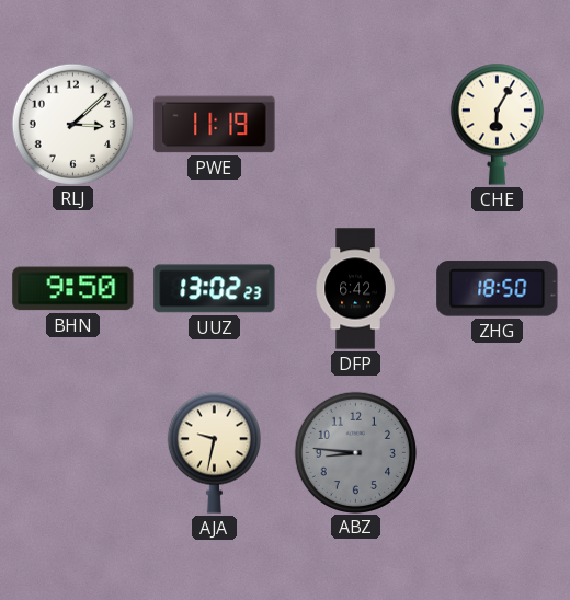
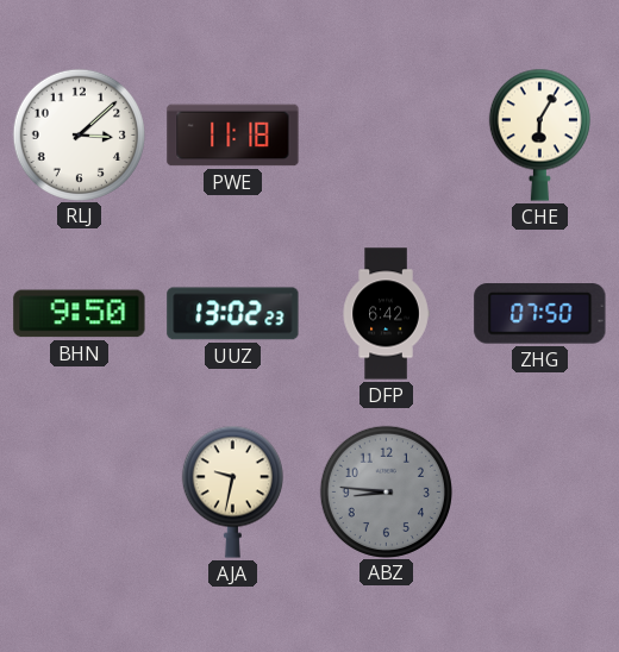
PWE: 11:19 -> 11:18
ZHG: 18:50 -> 07:50
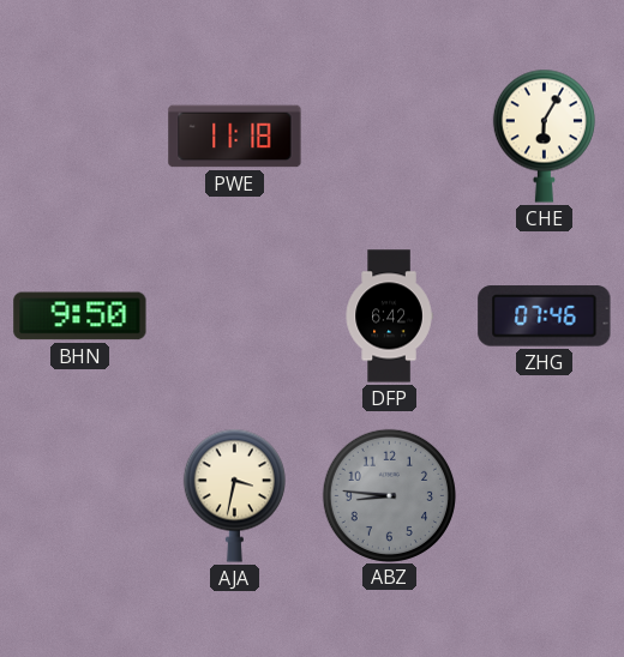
RLJ: 3:08 -> none
UUZ: 13:02 -> none
ZHG: 07:50 -> 07:46
AJA: 9:32 -> 3:32
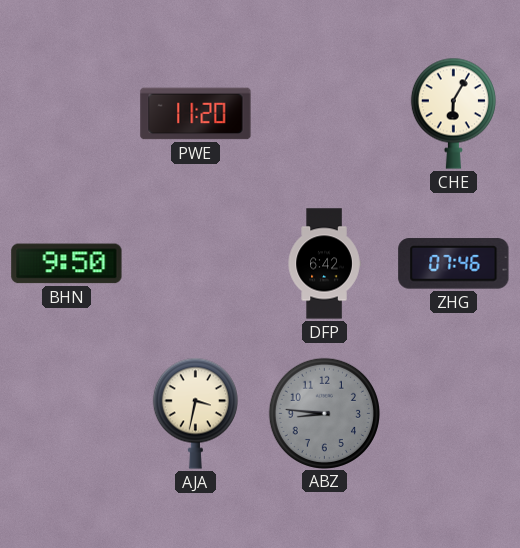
PWE: 11:18 -> 11:20
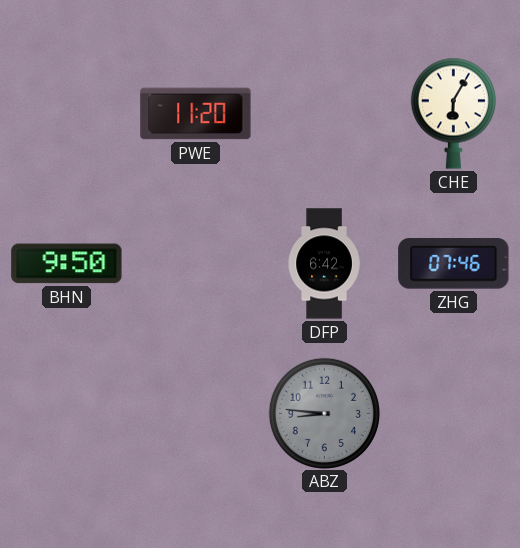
AJA: 3:32 -> none
